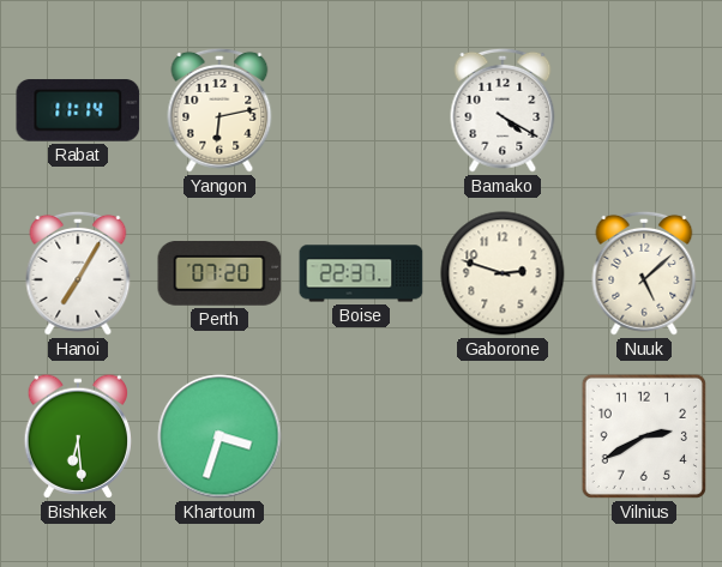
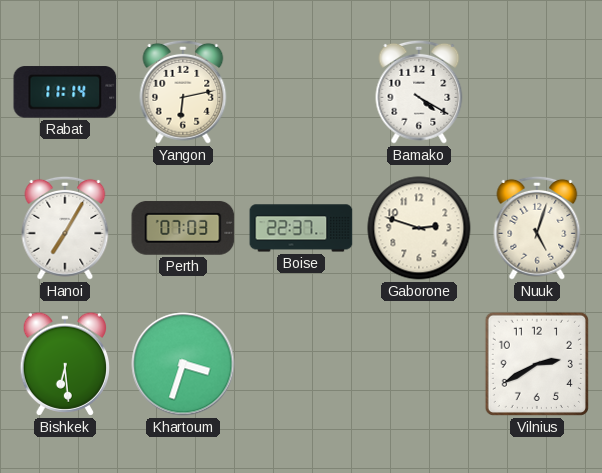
Perth: 07:20 -> 07:03
Nuuk: 5:08 -> 5:03
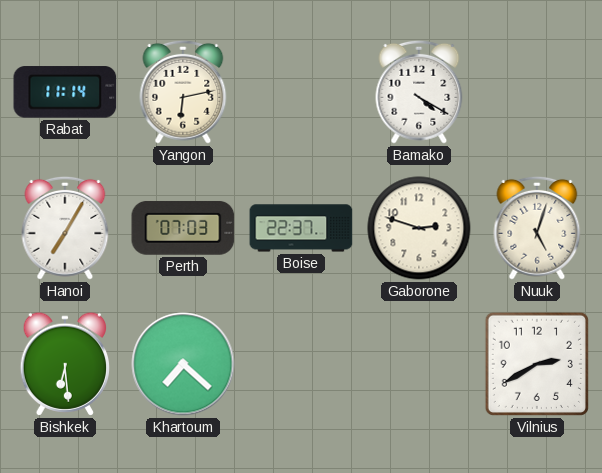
Khartoum: 3:33 -> 7:22
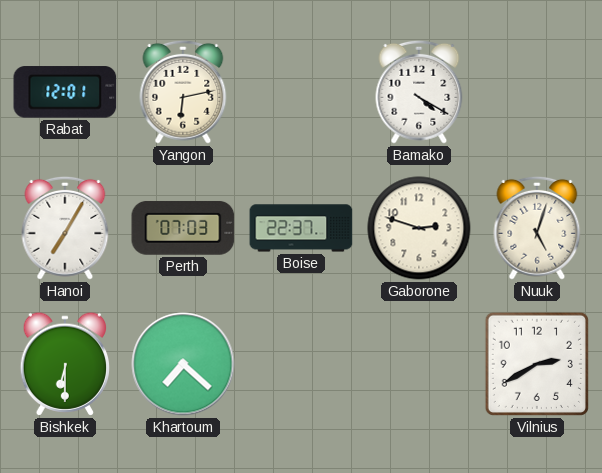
Rabat: 11:14 -> 12:01
Bishkek: 6:29 -> 6:30
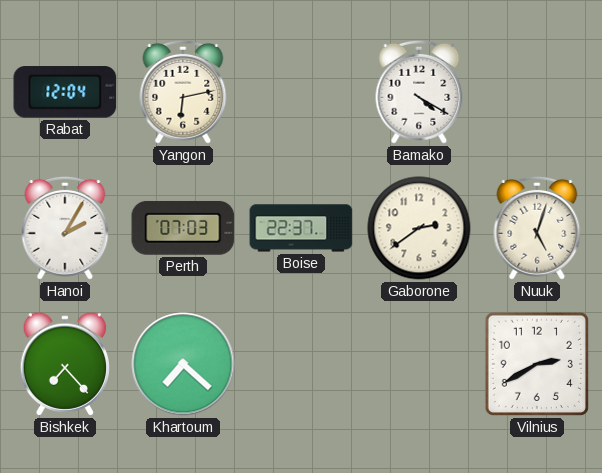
Rabat: 12:01 -> 12:04
Hanoi: 7:05 -> 2:05
Gaborone: 2:48 -> 2:39
Bishkek: 6:30 -> 7:23
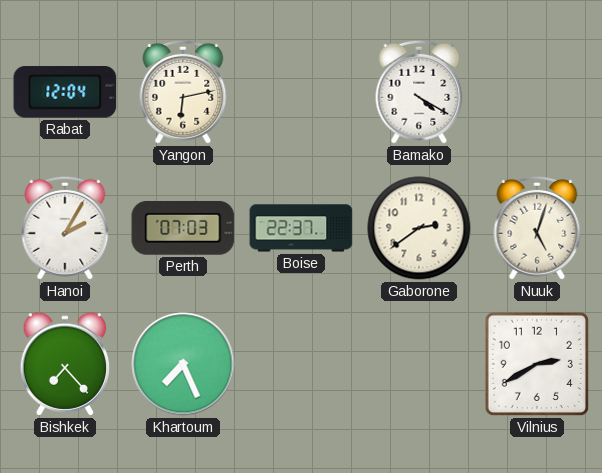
Khartoum: 7:22 -> 7:26
